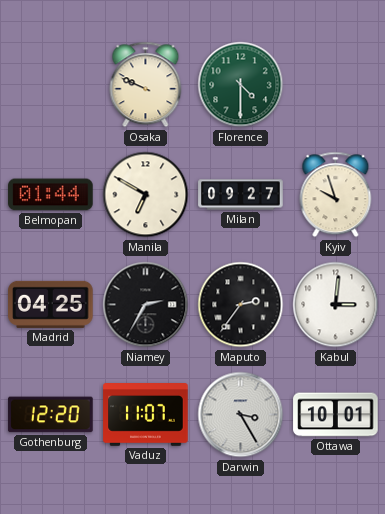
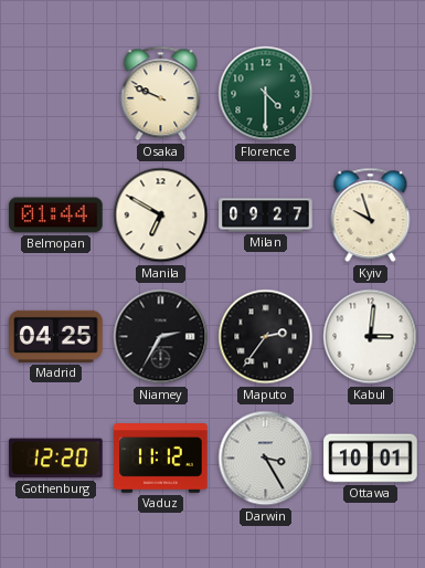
Vaduz: 11:07 -> 11:12
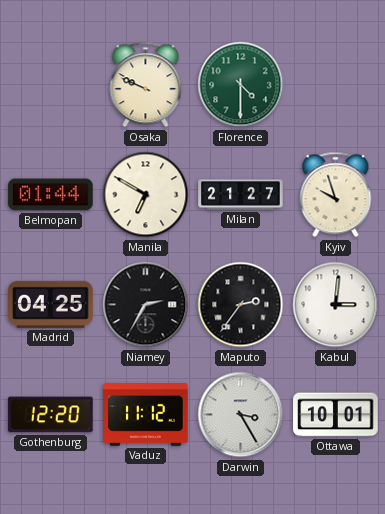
Milan: 09:27 -> 21:27
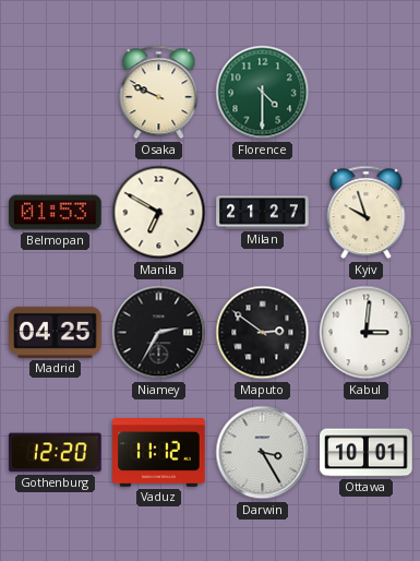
Belmopan: 01:44 -> 01:53
Maputo: 2:36 -> 2:51
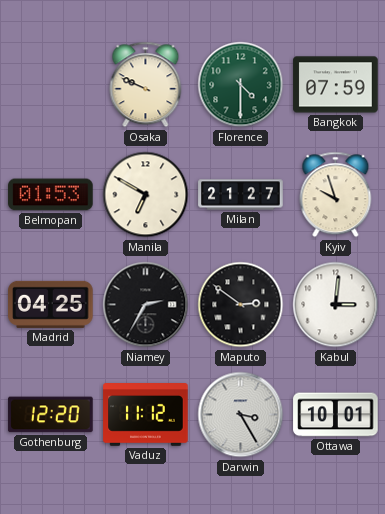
Bangkok: none -> 07:59
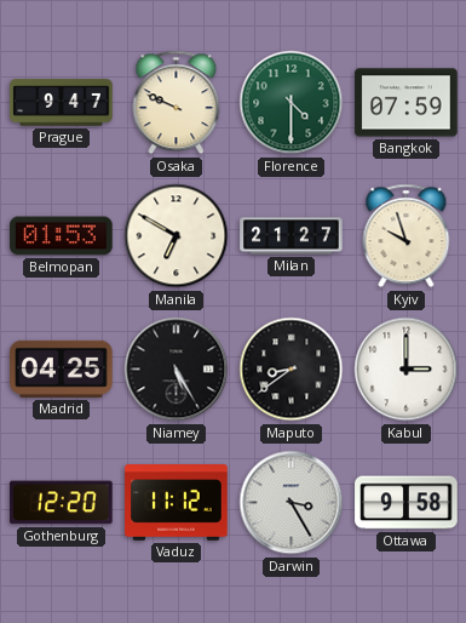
Prague: none -> 9:47
Niamey: 2:35 -> 5:25
Maputo: 2:51 -> 8:39
Kabul: 3:01 -> 3:00
Ottawa: 10:01 -> 9:58
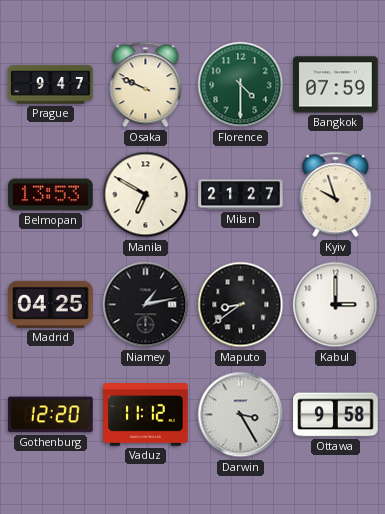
Belmopan: 01:53 -> 13:53
Niamey: 5:25 -> 1:13
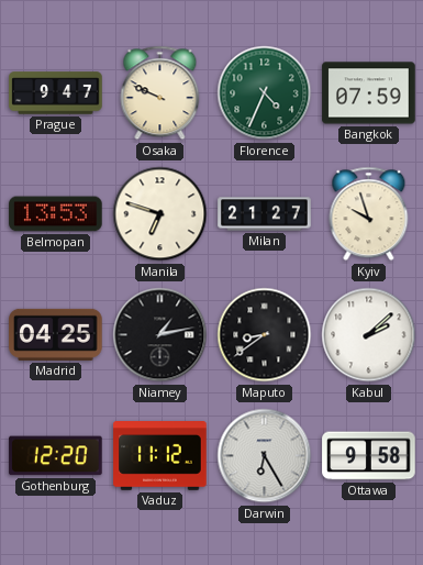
Florence: 4:30 -> 4:34
Manila: 6:50 -> 6:48
Kabul: 3:00 -> 2:08
Darwin: 3:25 -> 6:25
